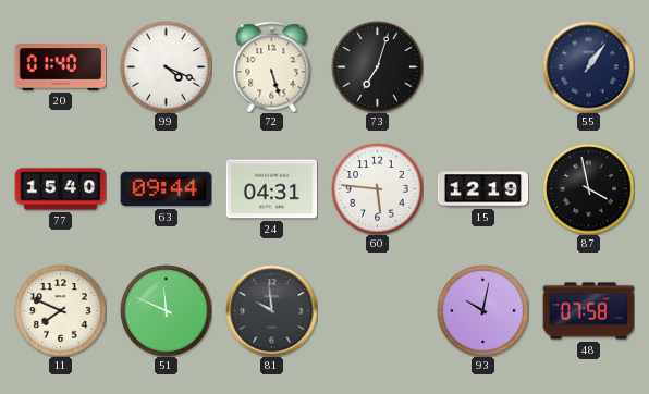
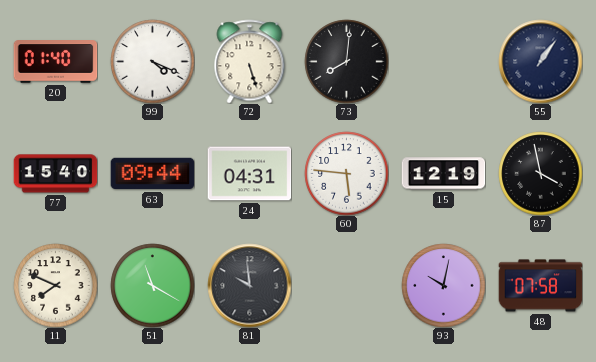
73: 7:03 -> 8:01
51: 11:49 -> 11:20
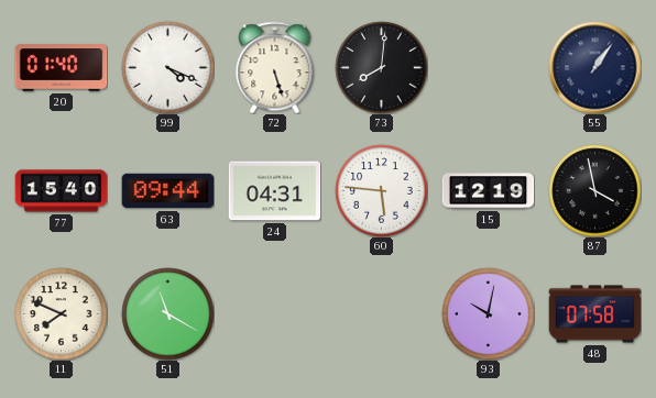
81: 9:59 -> none
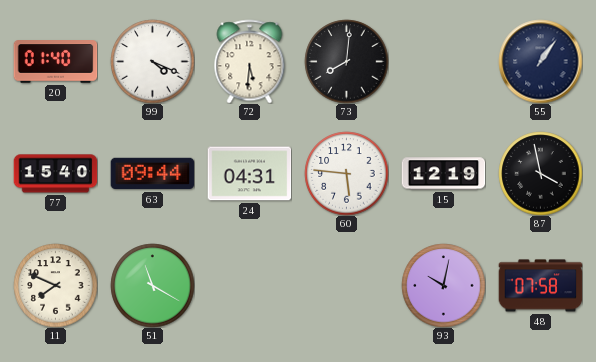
72: 5:27 -> 5:31
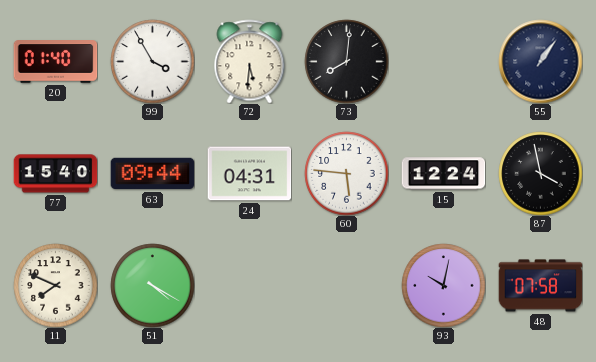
99: 4:19 -> 3:55
15: 12:19 -> 12:24
51: 11:20 -> 4:20
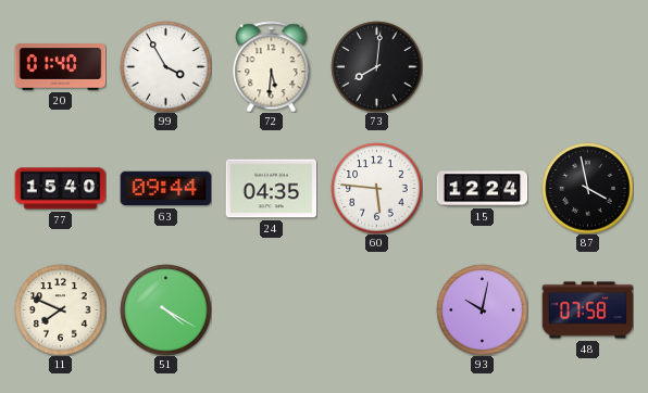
55: 1:06 -> none
24: 04:31 -> 04:35
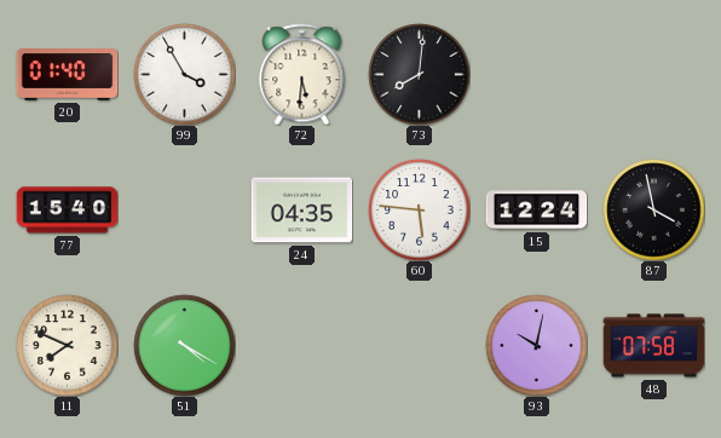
63: 09:44 -> none
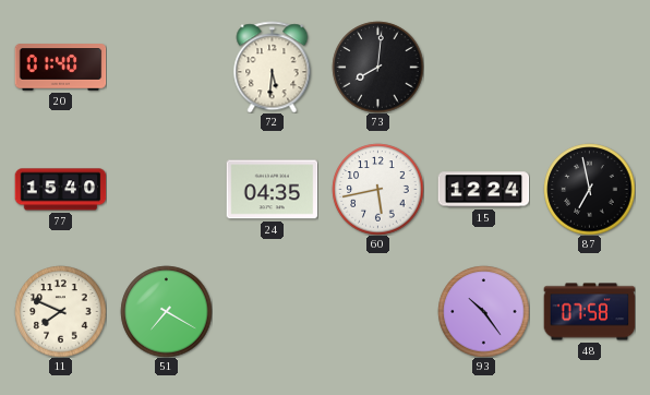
99: 3:55 -> none
60: 5:46 -> 5:43
87: 3:58 -> 6:58
51: 4:20 -> 7:20
93: 10:02 -> 10:24
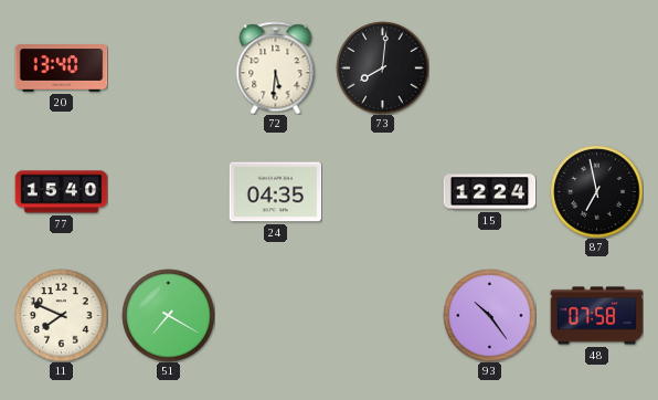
20: 01:40 -> 13:40
60: 5:43 -> none
